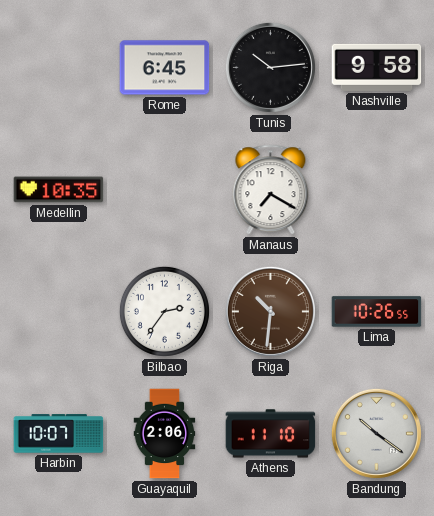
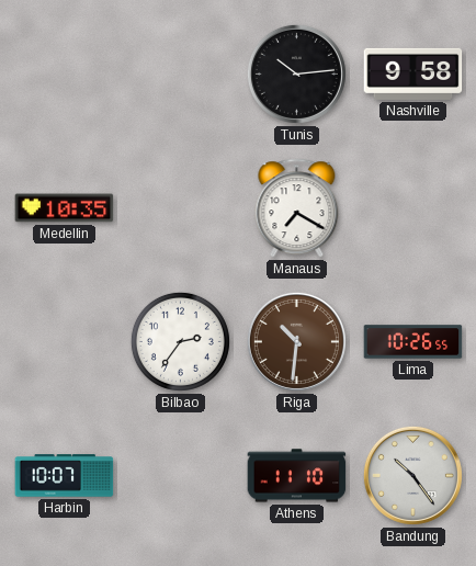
Rome: 6:45 -> none
Guayaquil: 2:06 -> none
Bandung: 10:21 -> 10:24
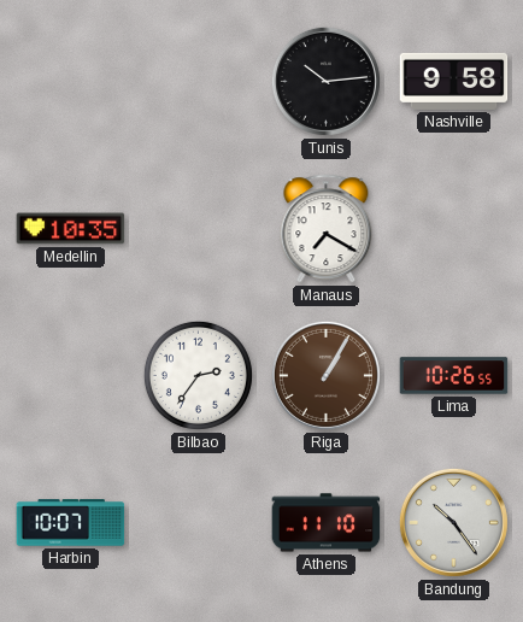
Riga: 10:31 -> 1:05
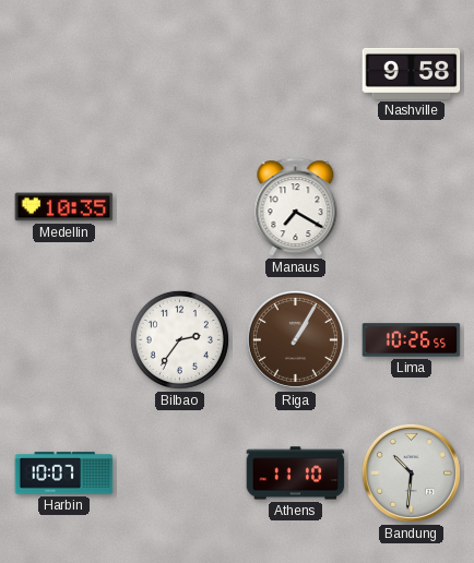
Tunis: 10:14 -> none
Bandung: 10:24 -> 10:31
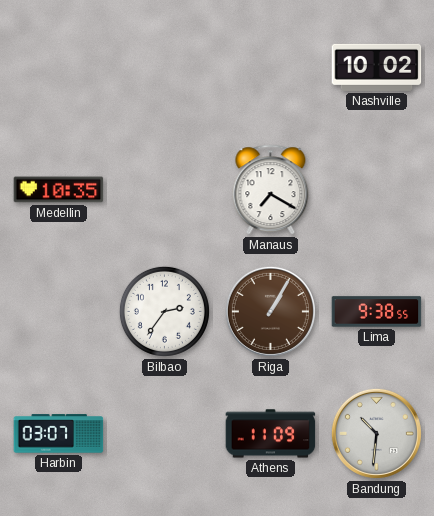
Nashville: 9:58 -> 10:02
Lima: 10:26 -> 9:38
Harbin: 10:07 -> 03:07
Athens: 11:10 -> 11:09
